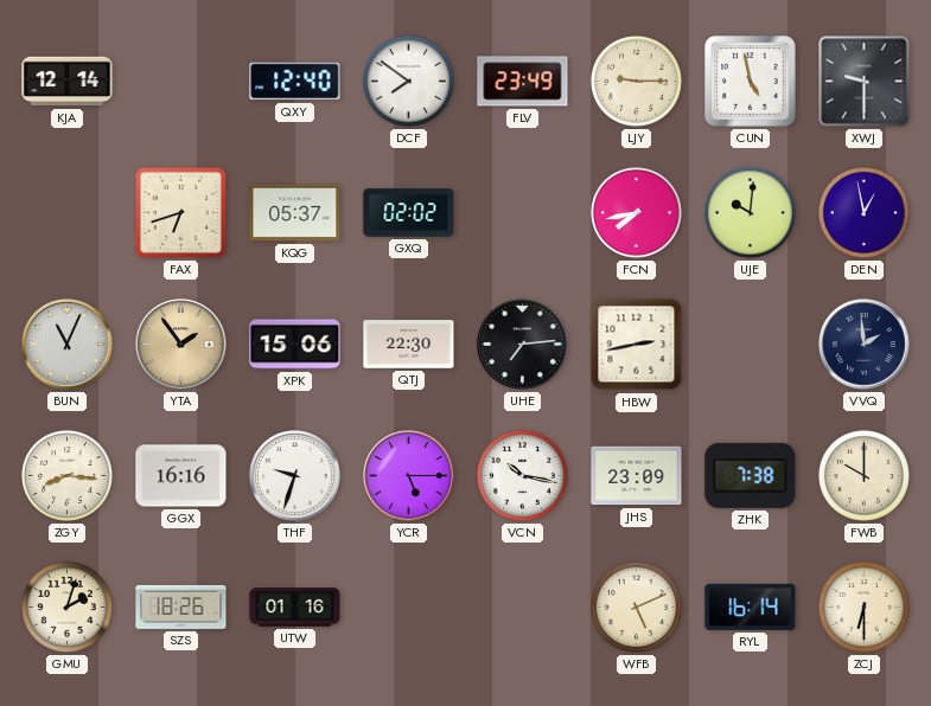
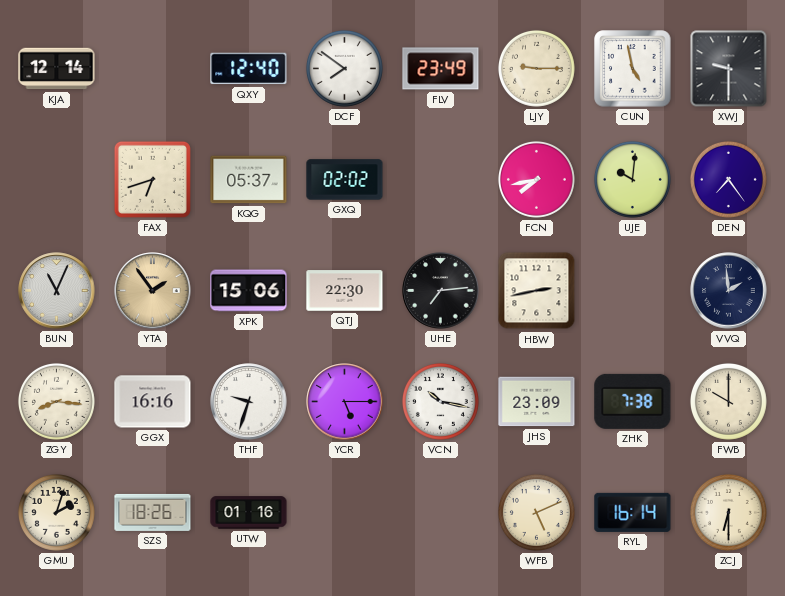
DEN: 12:58 -> 7:24
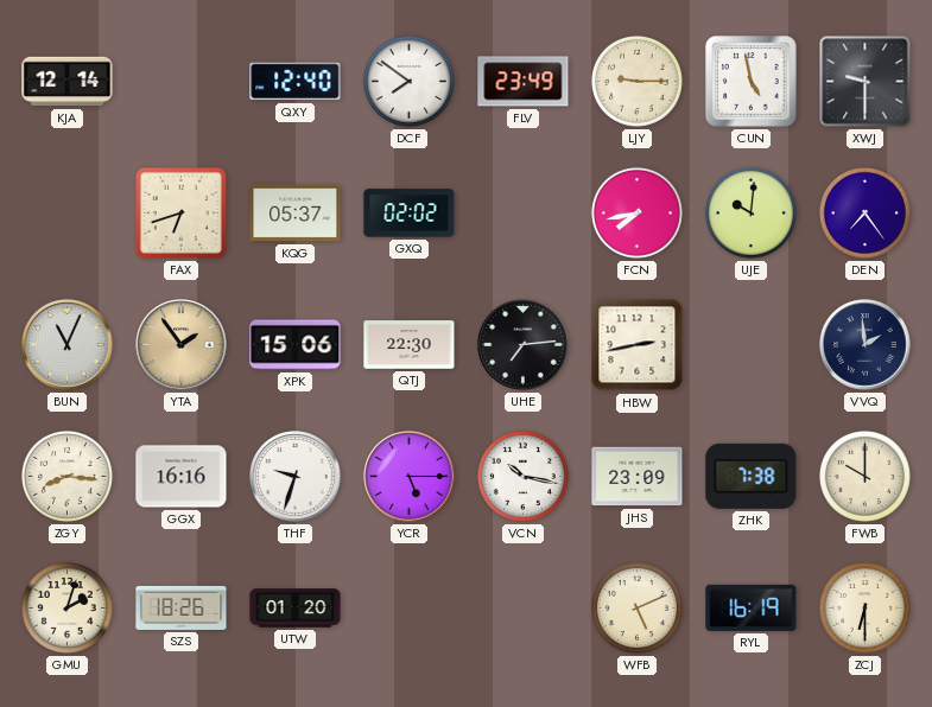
UTW: 01:16 -> 01:20
RYL: 16:14 -> 16:19
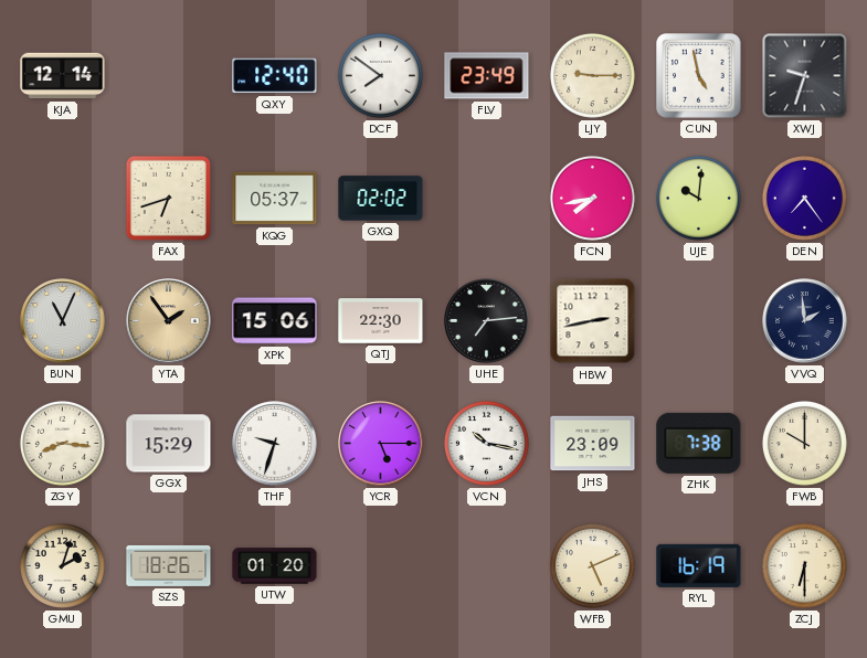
XWJ: 9:30 -> 9:33
GGX: 16:16 -> 15:29
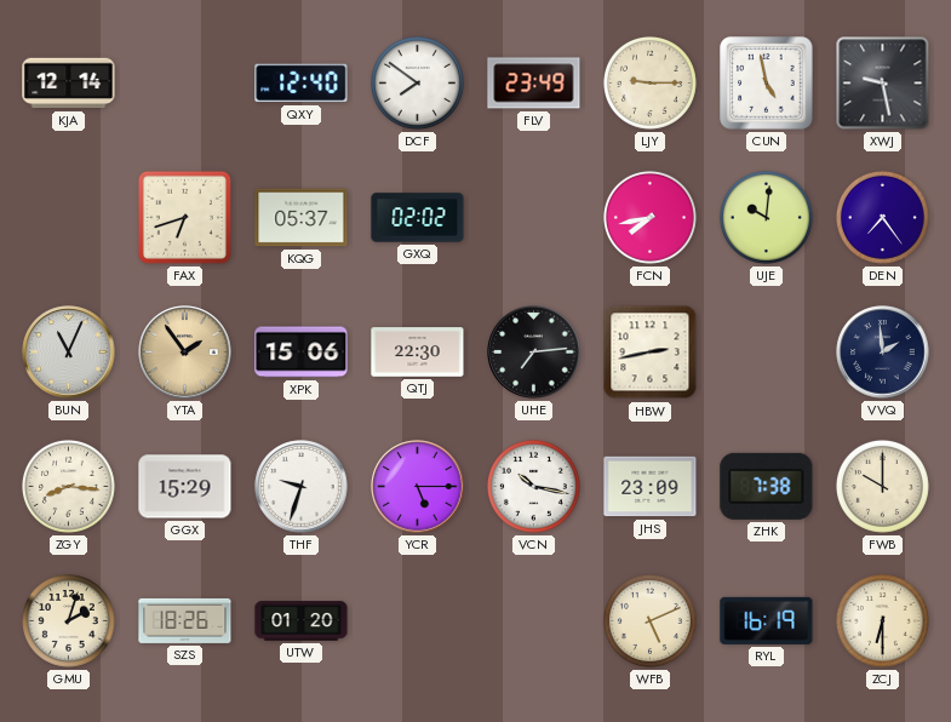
XWJ: 9:33 -> 9:28
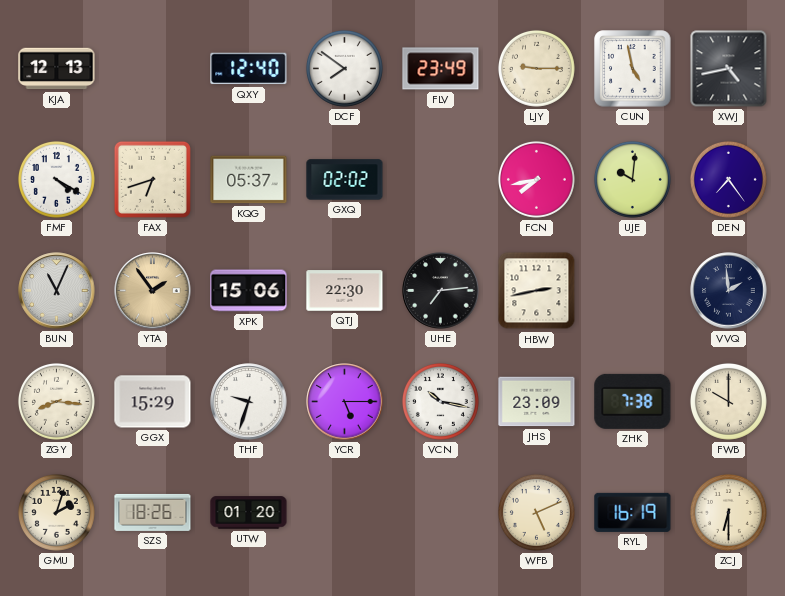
KJA: 12:14 -> 12:13
XWJ: 9:28 -> 4:43
FMF: none -> 4:20
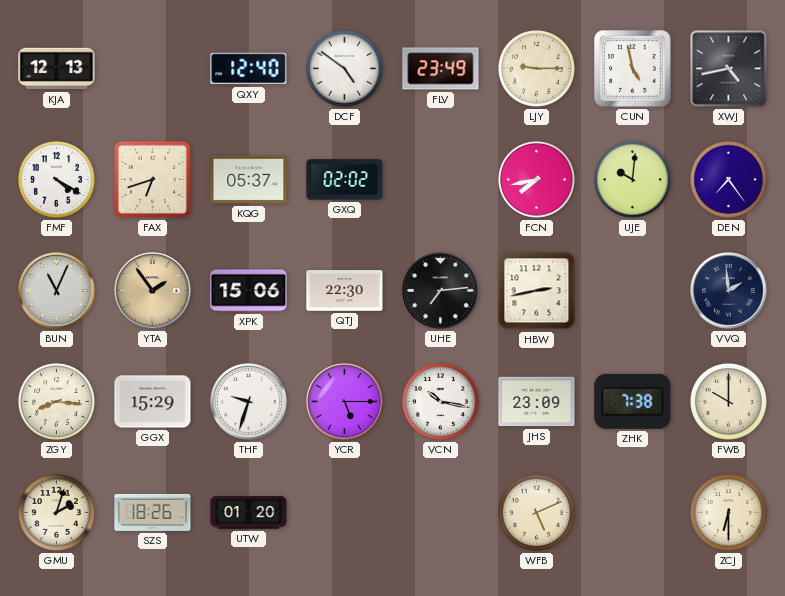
DCF: 7:51 -> 4:51
RYL: 16:19 -> none
